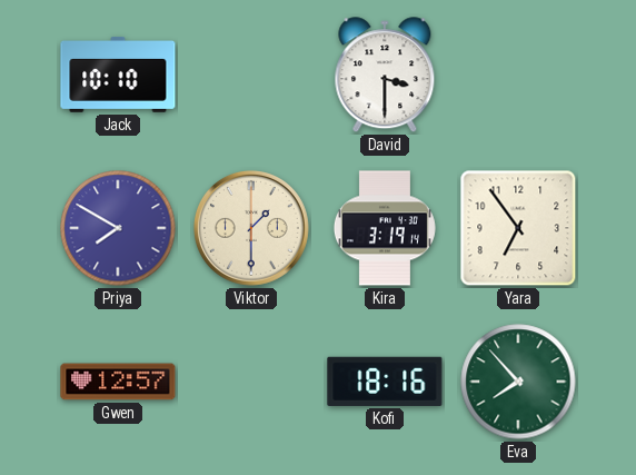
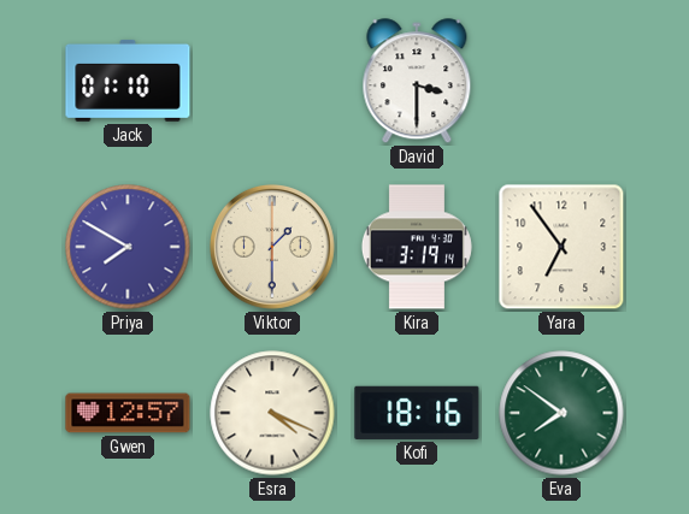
Jack: 10:10 -> 01:10
Esra: none -> 4:19
Eva: 7:53 -> 7:51
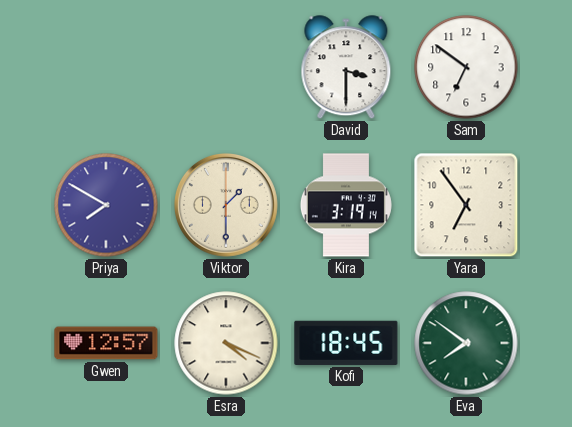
Jack: 01:10 -> none
Sam: none -> 6:51
Kofi: 18:16 -> 18:45
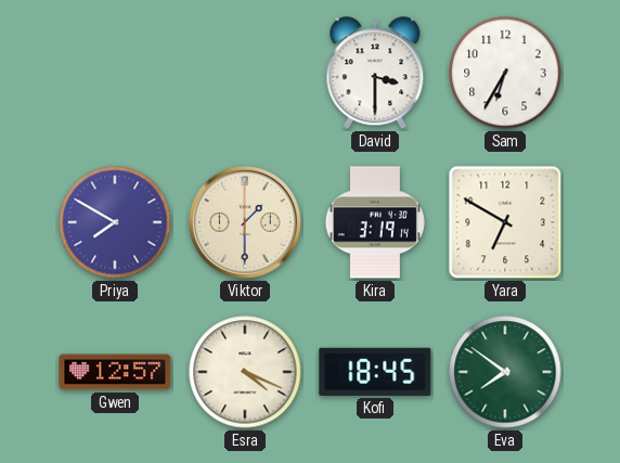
Sam: 6:51 -> 6:35
Yara: 6:54 -> 6:50
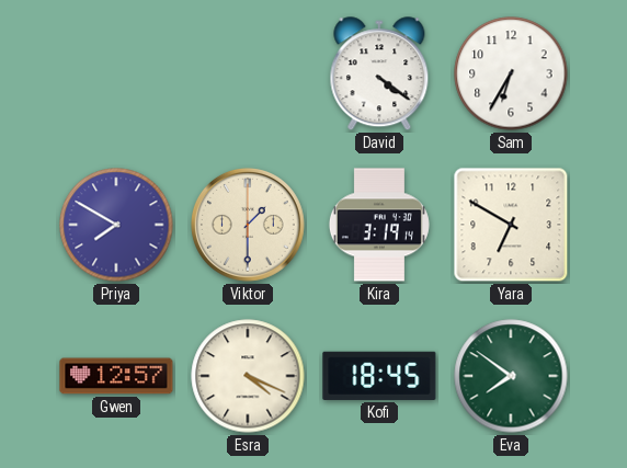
David: 3:30 -> 4:21
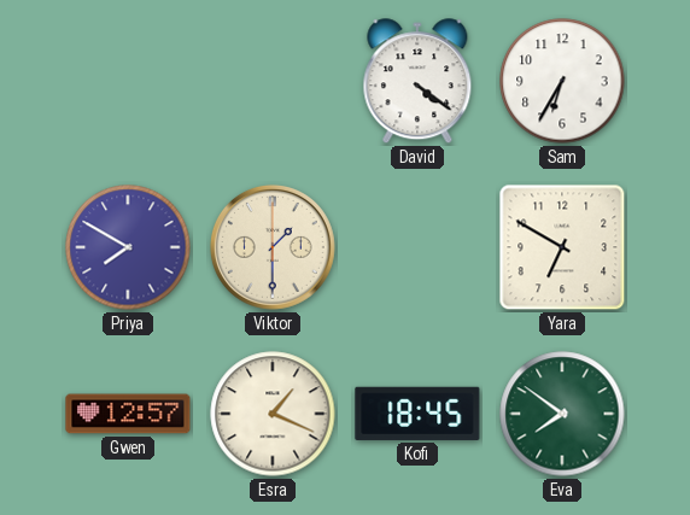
Kira: 3:19 -> none
Esra: 4:19 -> 1:19
